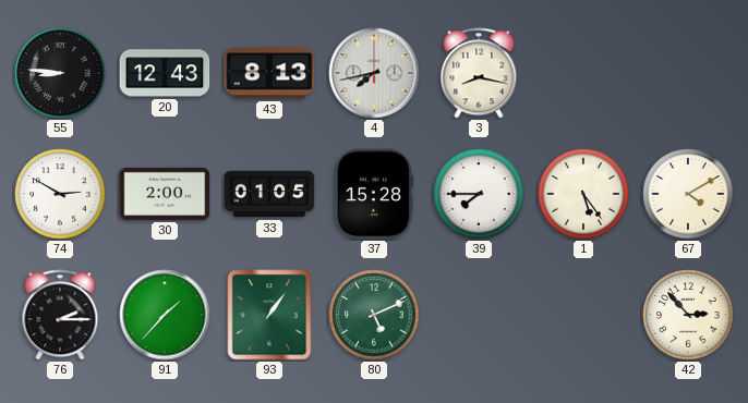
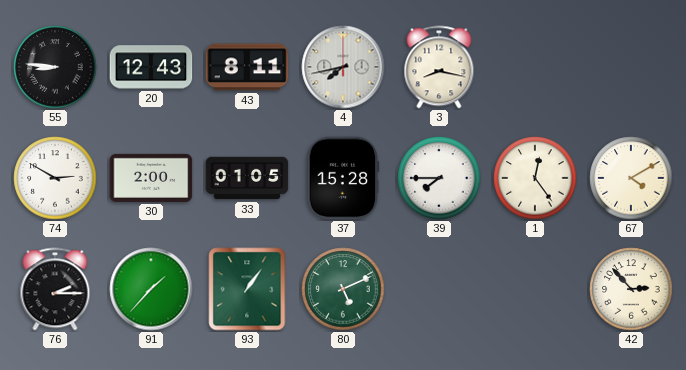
43: 8:13 -> 8:11
1: 5:24 -> 12:24
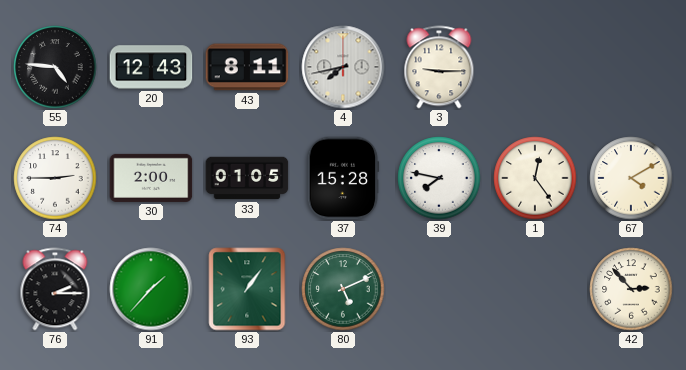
55: 8:46 -> 4:46
3: 8:17 -> 9:15
74: 2:50 -> 2:45
39: 7:45 -> 7:47
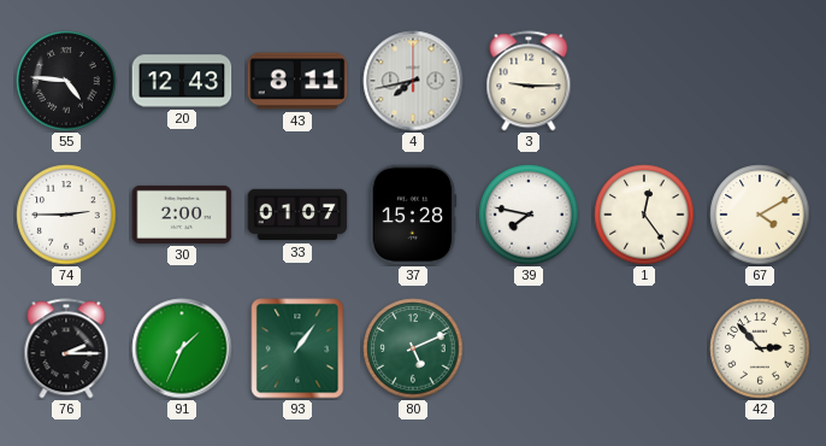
33: 01:05 -> 01:07
91: 1:37 -> 1:34
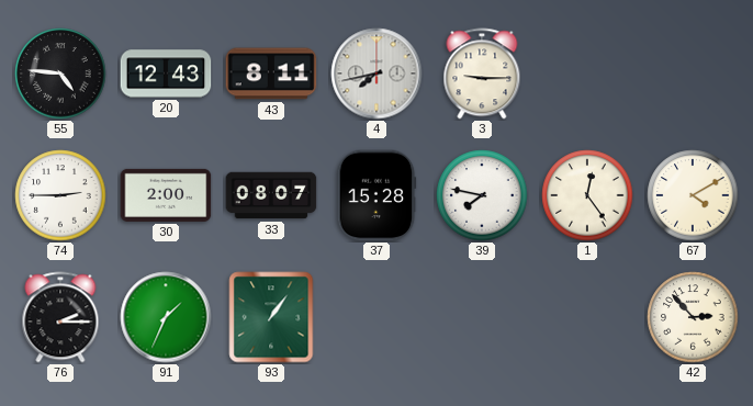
33: 01:07 -> 08:07
80: 5:11 -> none
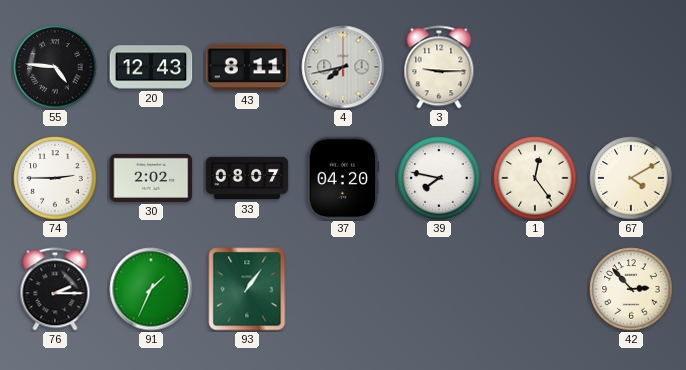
30: 2:00 -> 2:02
37: 15:28 -> 04:20
